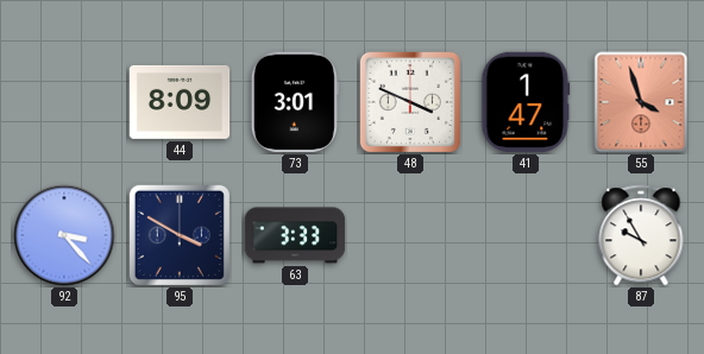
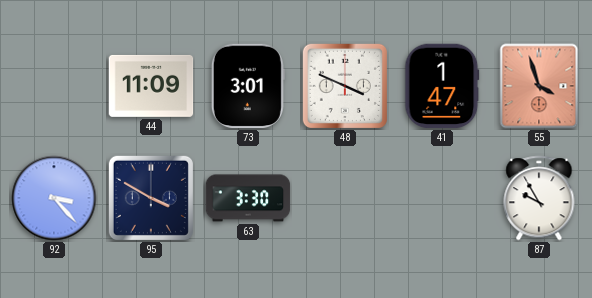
44: 8:09 -> 11:09
63: 3:33 -> 3:30
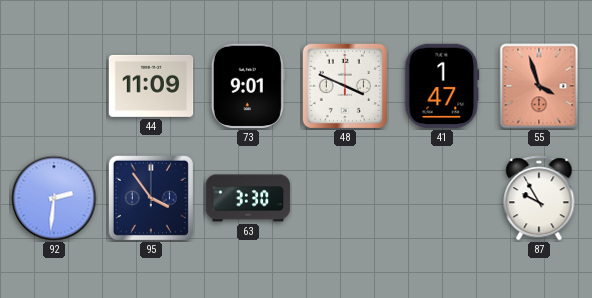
73: 3:01 -> 9:01
92: 3:23 -> 2:31
95: 3:50 -> 3:54
